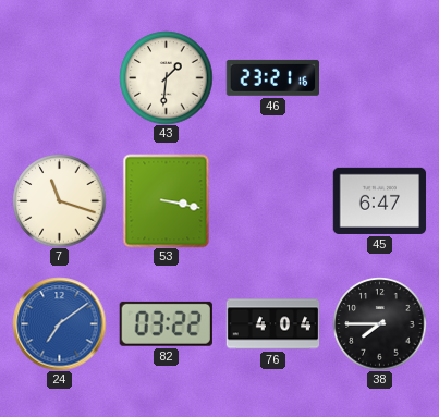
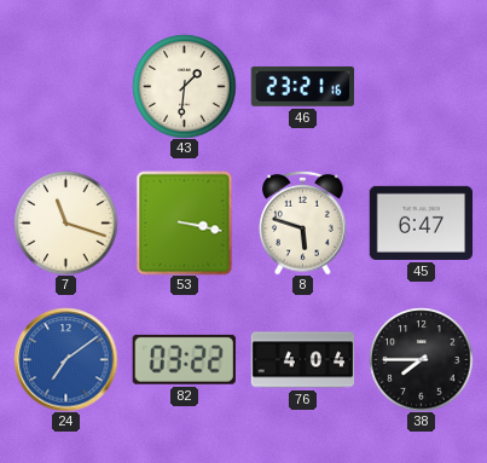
8: none -> 5:48
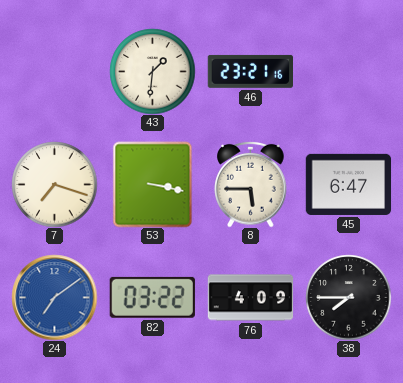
7: 11:18 -> 7:18
8: 5:48 -> 5:45
76: 4:04 -> 4:09
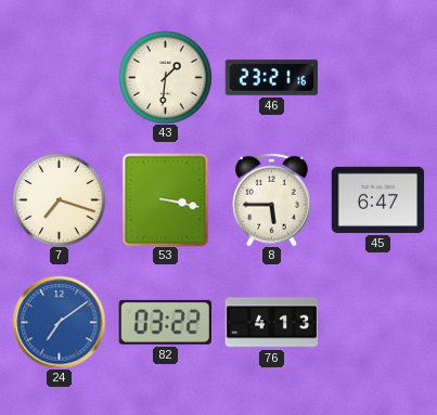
76: 4:09 -> 4:13
38: 7:45 -> none
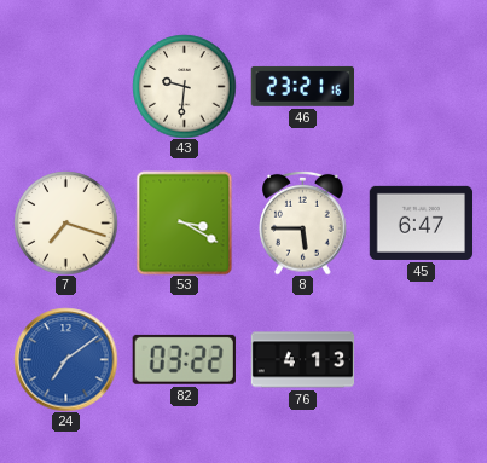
43: 1:31 -> 9:31
53: 3:17 -> 3:20
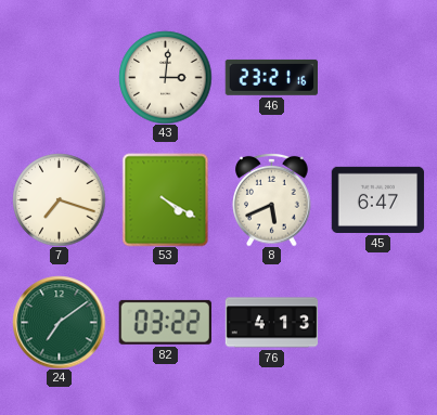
43: 9:31 -> 3:01
53: 3:20 -> 4:20
8: 5:45 -> 5:41
24 dial: blue -> green
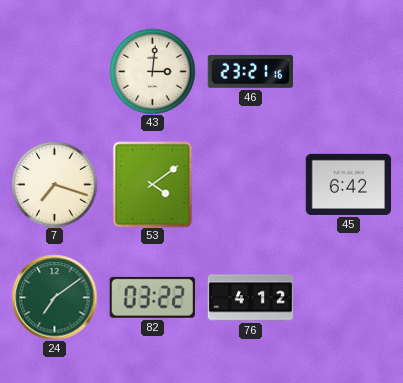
53: 4:20 -> 4:09
8: 5:41 -> none
45: 6:47 -> 6:42
76: 4:13 -> 4:12
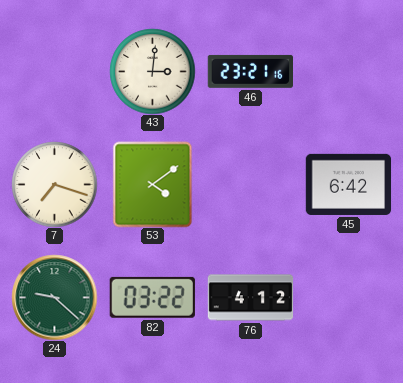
24: 7:09 -> 9:22
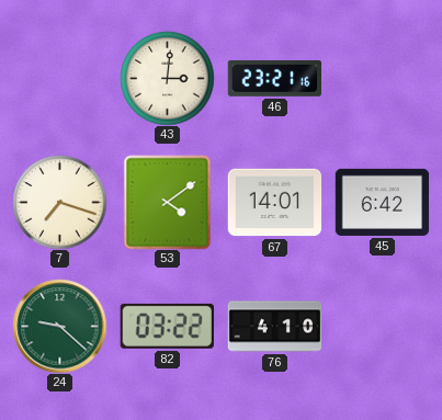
67: none -> 14:01
76: 4:12 -> 4:10
